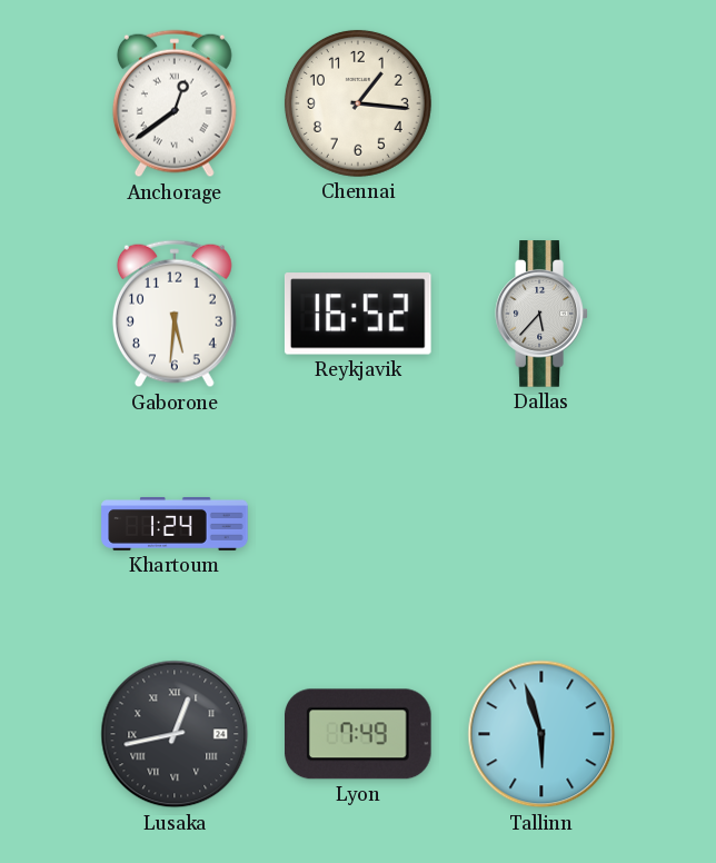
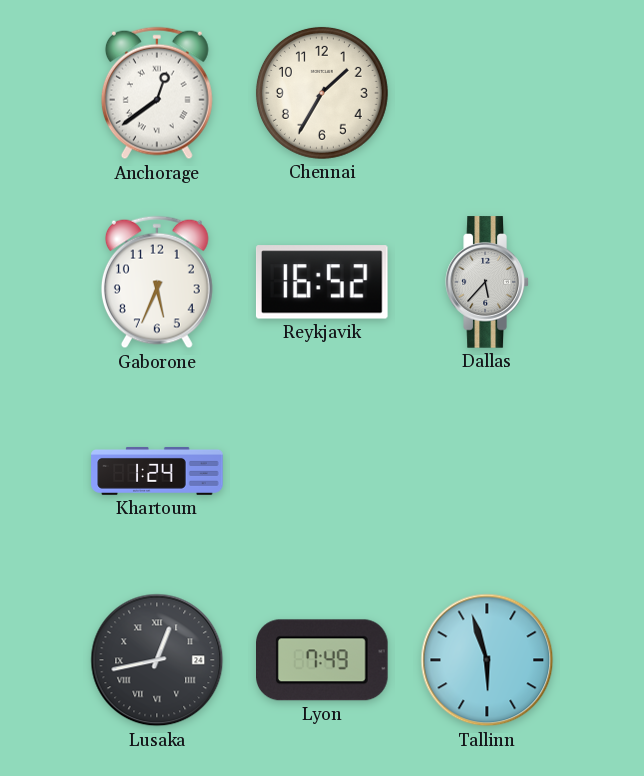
Chennai: 1:16 -> 1:35
Gaborone: 5:31 -> 5:34
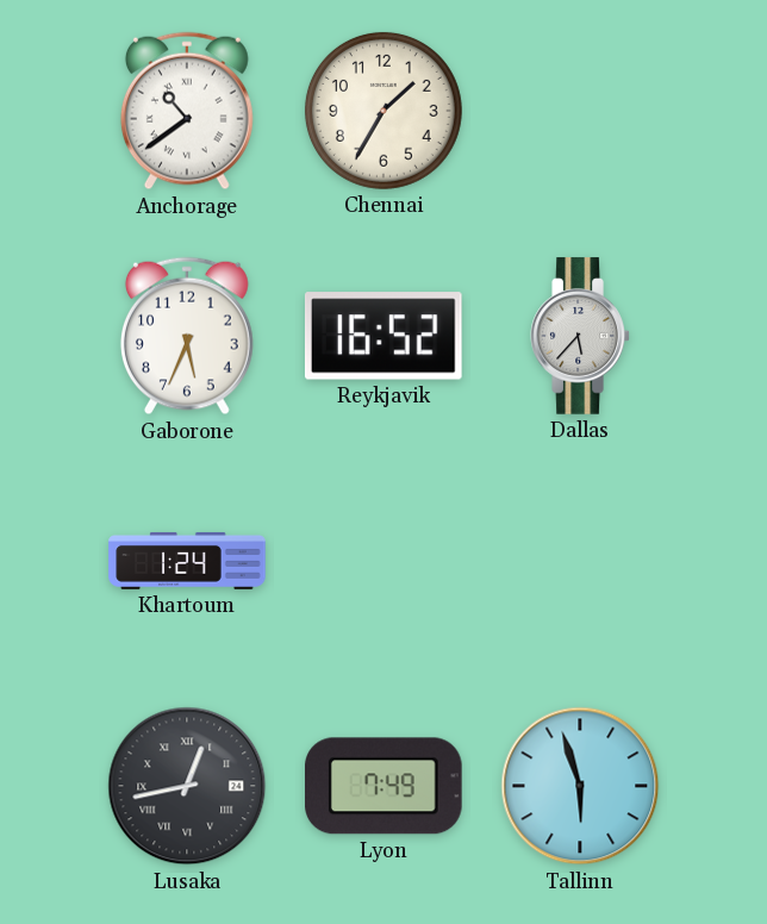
Anchorage: 12:39 -> 10:39
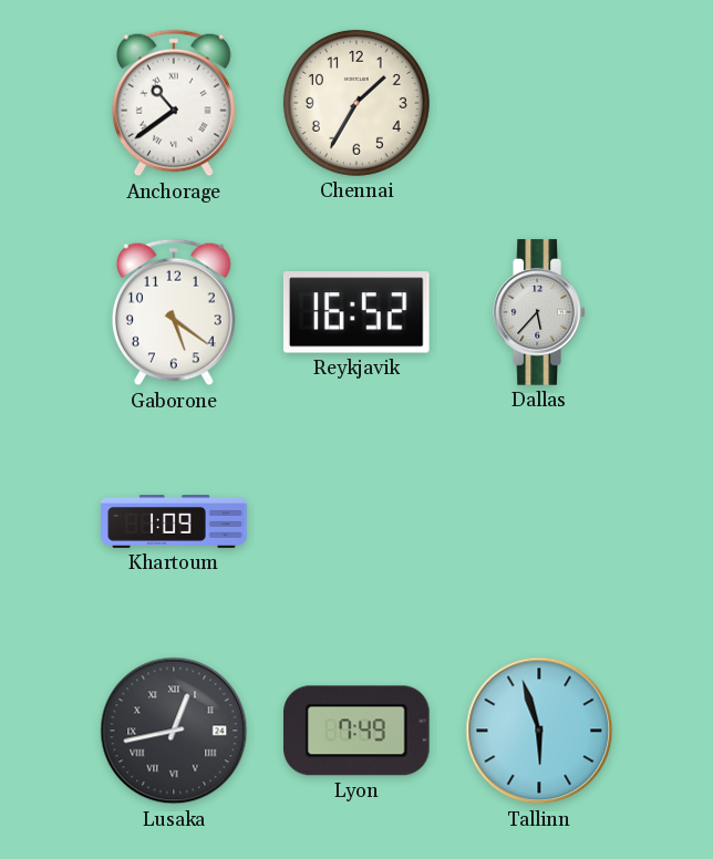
Gaborone: 5:34 -> 5:21
Khartoum: 1:24 -> 1:09
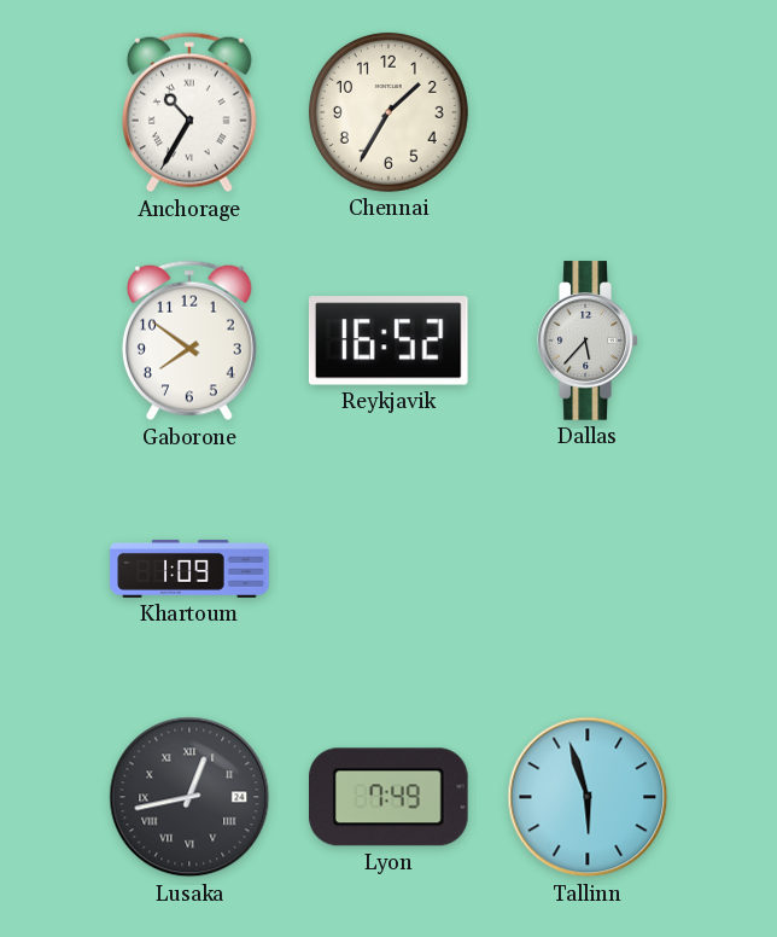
Anchorage: 10:39 -> 10:35
Gaborone: 5:21 -> 7:51
